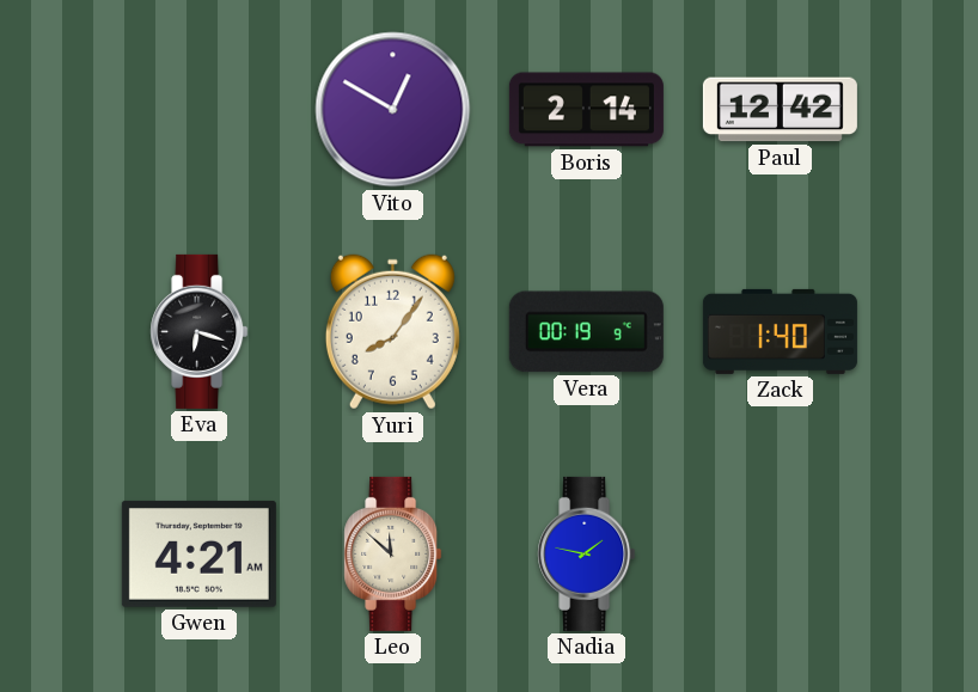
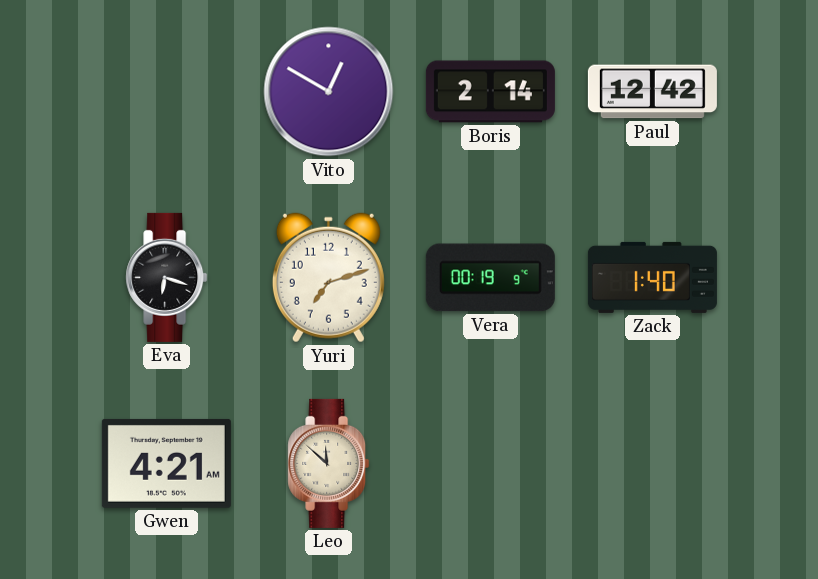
Yuri: 8:06 -> 7:12
Nadia: 1:47 -> none
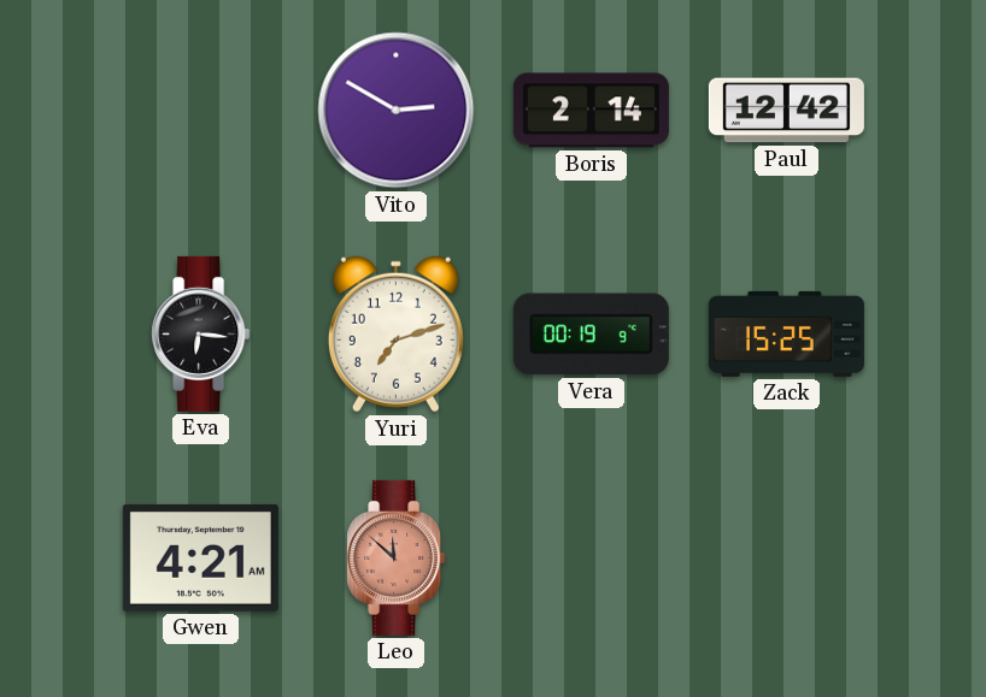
Vito: 12:50 -> 2:50
Eva: 6:18 -> 6:16
Zack: 1:40 -> 15:25
Leo dial: cream -> salmon
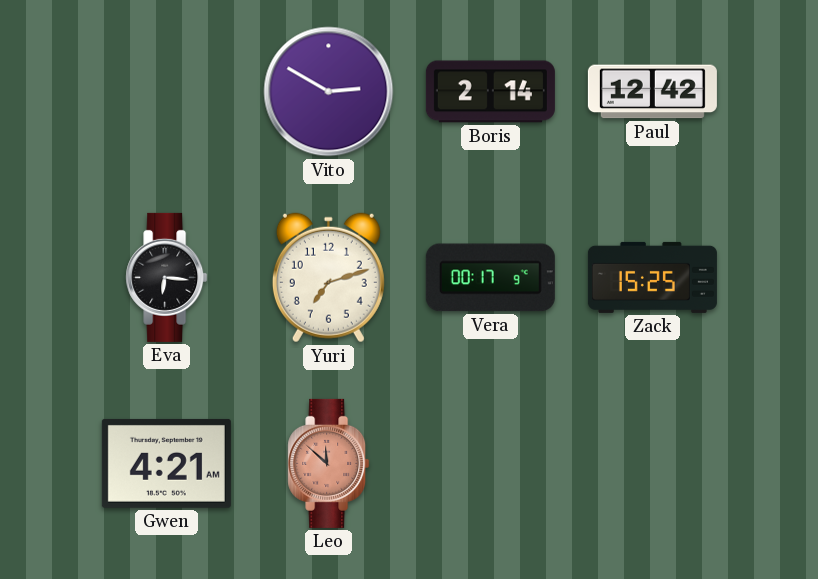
Vera: 00:19 -> 00:17
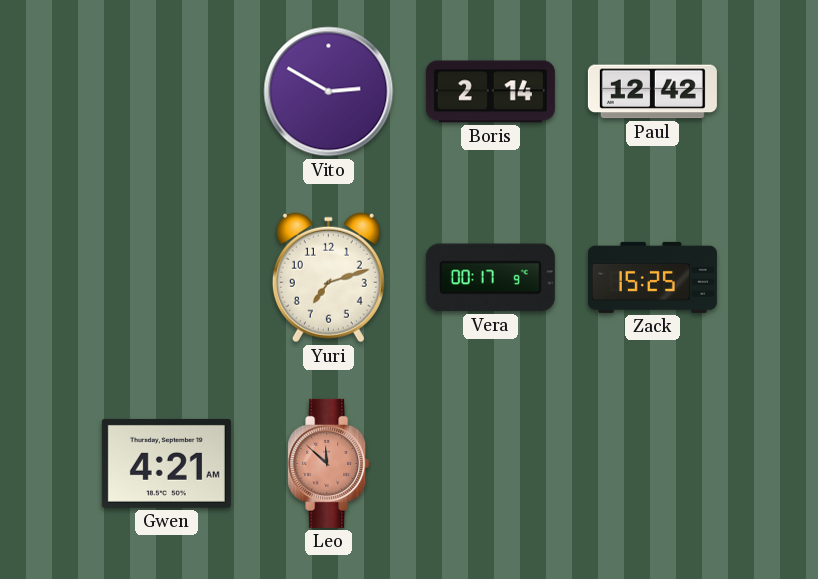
Eva: 6:16 -> none
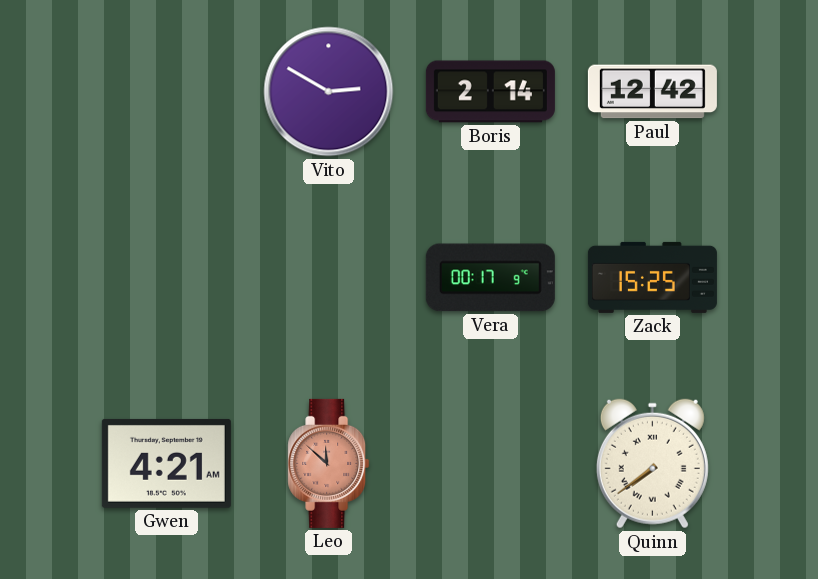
Yuri: 7:12 -> none
Quinn: none -> 7:39
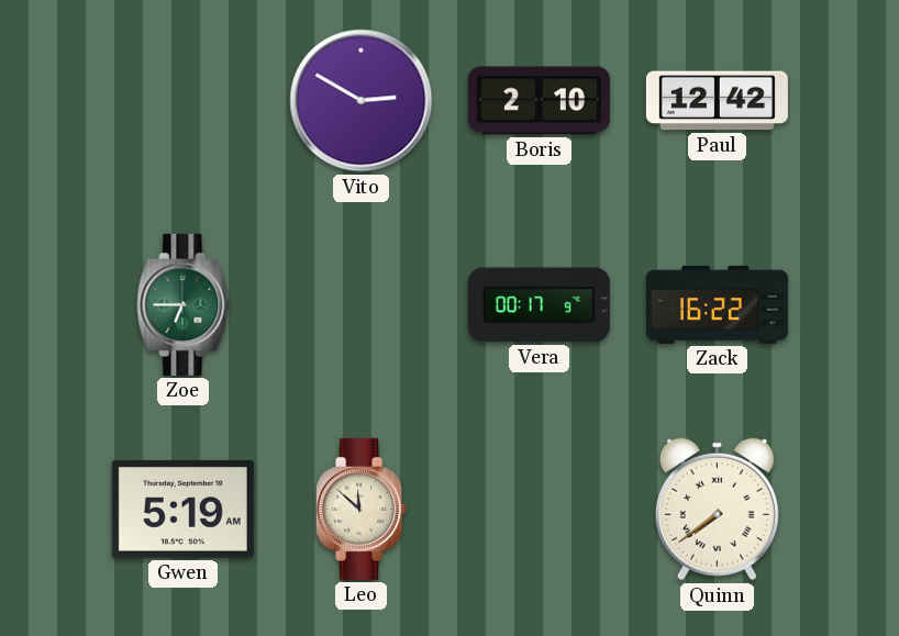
Boris: 2:14 -> 2:10
Zoe: none -> 6:45
Zack: 15:25 -> 16:22
Gwen: 4:21 -> 5:19
Leo dial: salmon -> cream
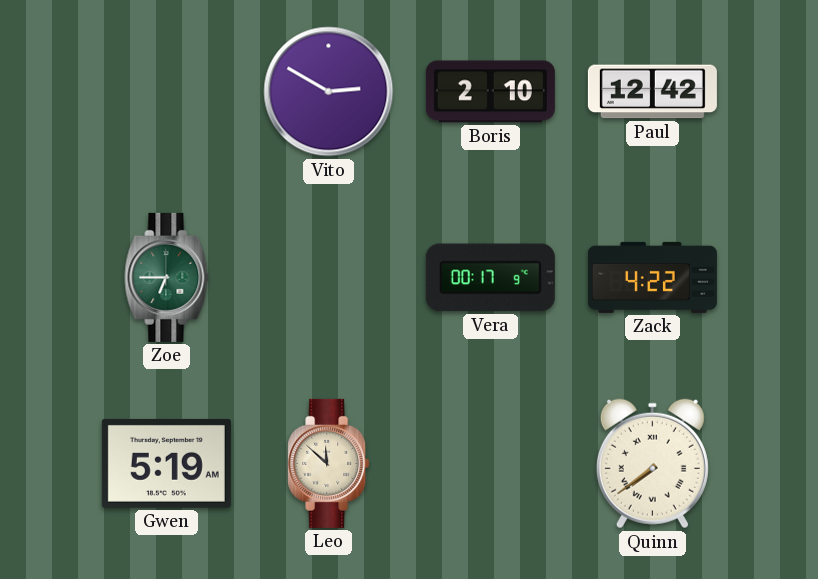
Zack: 16:22 -> 4:22
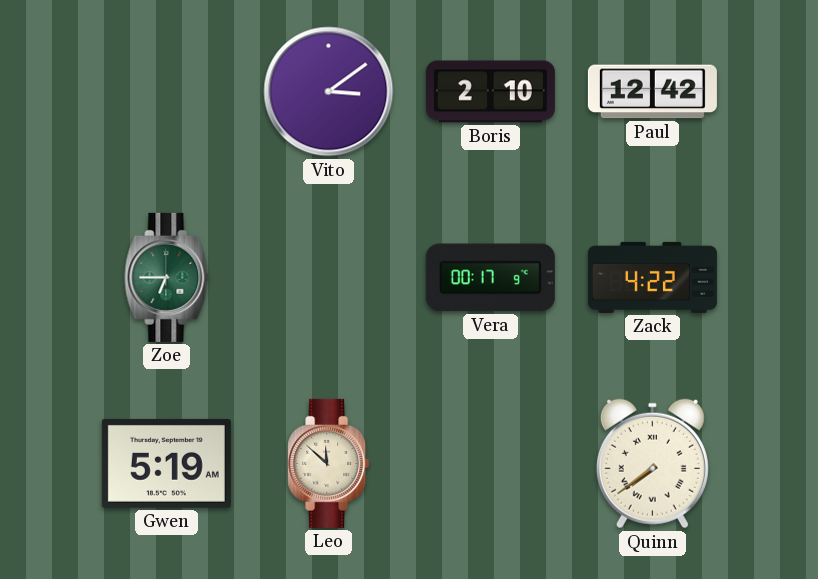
Vito: 2:50 -> 3:09
